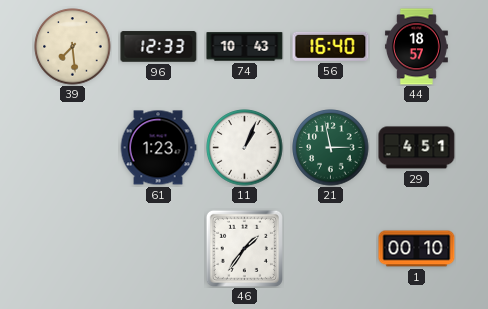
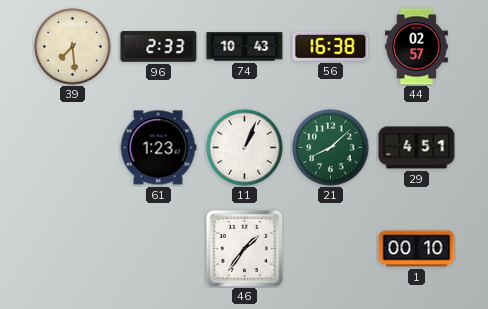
96: 12:33 -> 2:33
56: 16:40 -> 16:38
44: 18:57 -> 02:57
21: 2:58 -> 8:08
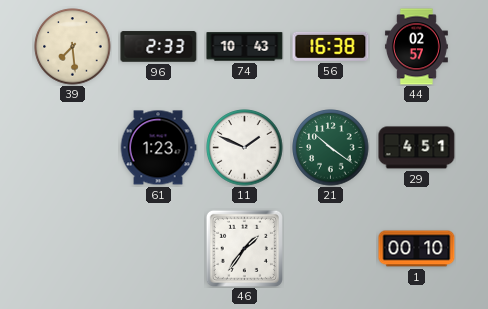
11: 1:04 -> 1:49
21: 8:08 -> 10:21
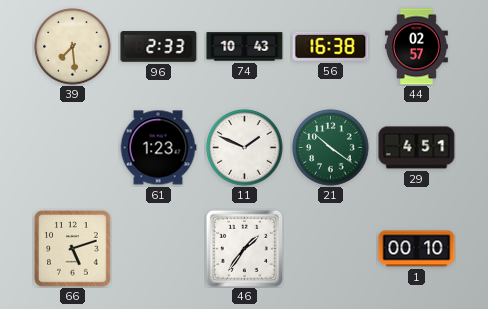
66: none -> 5:12
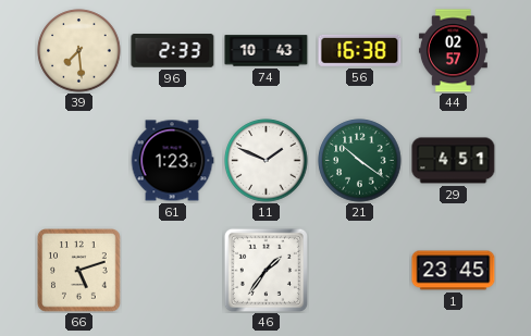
1: 00:10 -> 23:45
